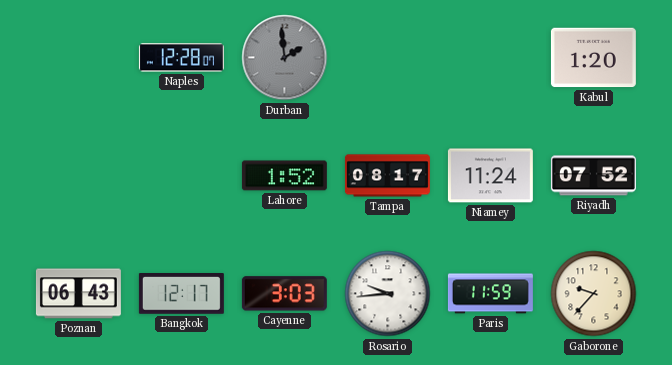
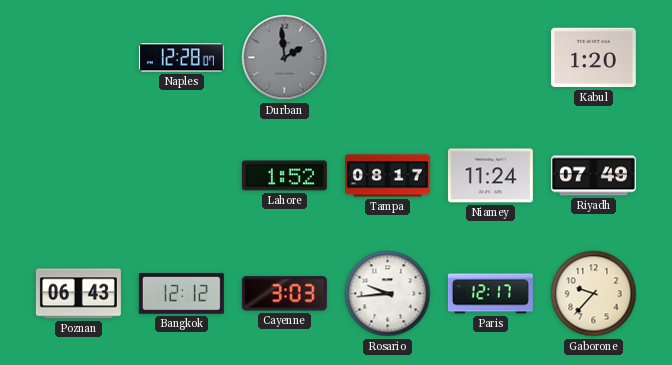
Riyadh: 07:52 -> 07:49
Bangkok: 12:17 -> 12:12
Paris: 11:59 -> 12:17
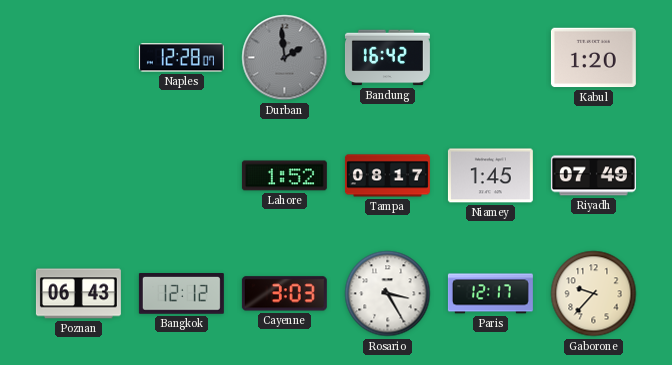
Bandung: none -> 16:42
Niamey: 11:24 -> 1:45
Rosario: 9:44 -> 3:25
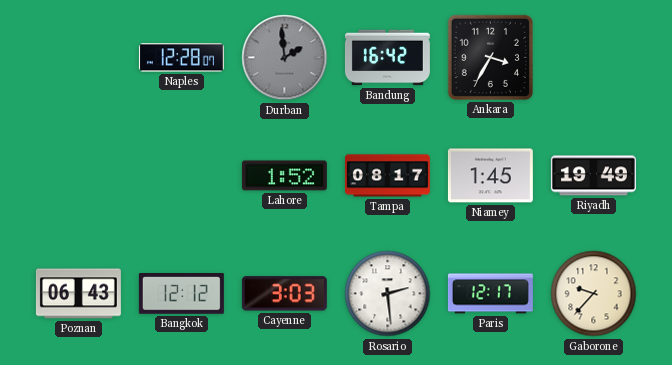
Ankara: none -> 3:35
Kabul: 1:20 -> none
Riyadh: 07:49 -> 19:49
Rosario: 3:25 -> 2:29
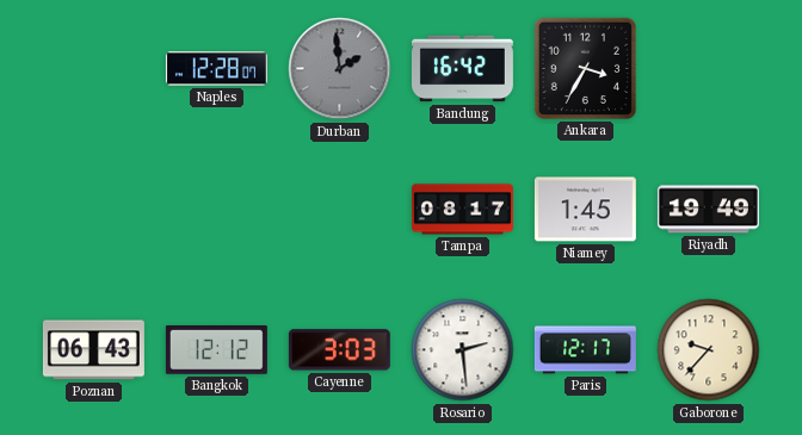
Lahore: 1:52 -> none
